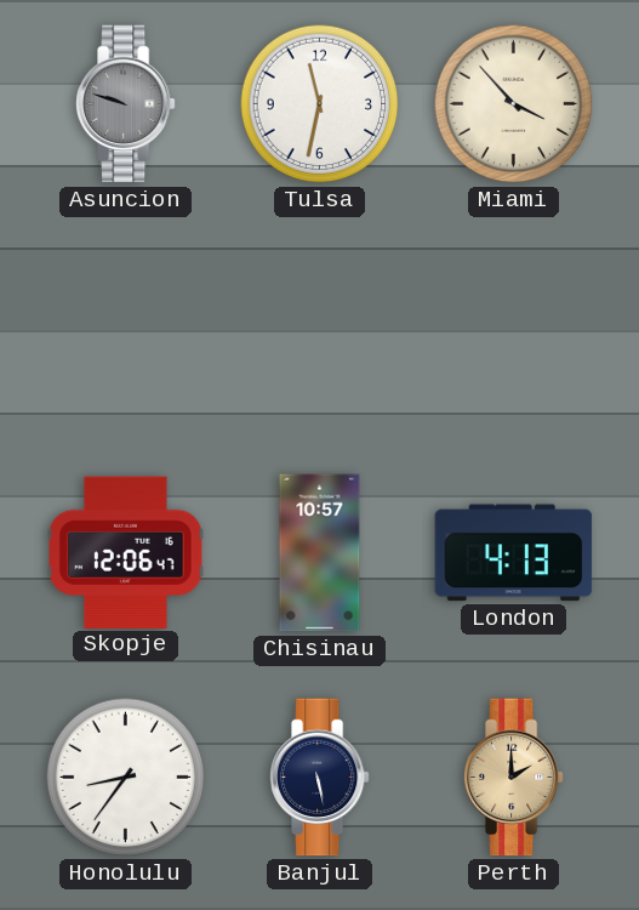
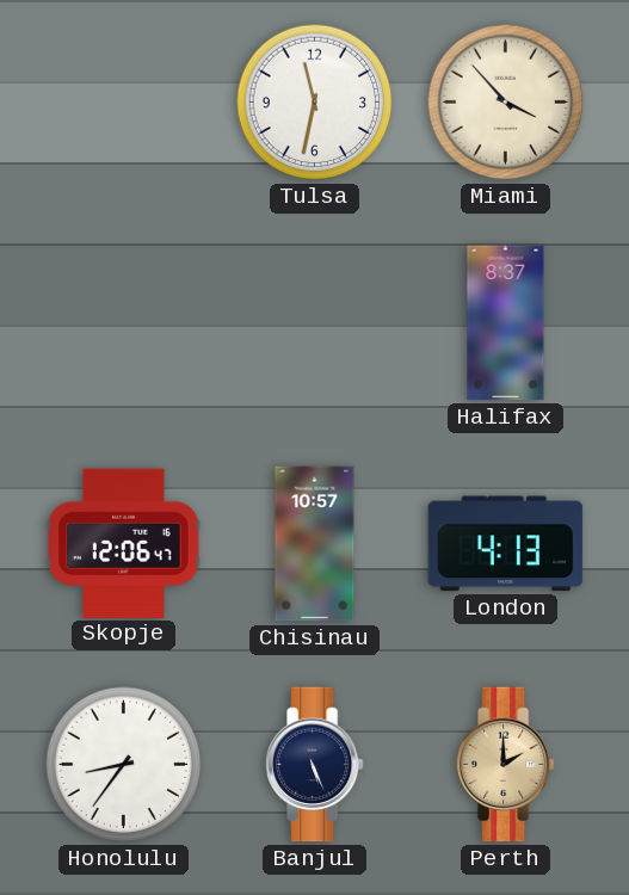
Asuncion: 9:48 -> none
Halifax: none -> 8:37
Banjul: 5:28 -> 5:26
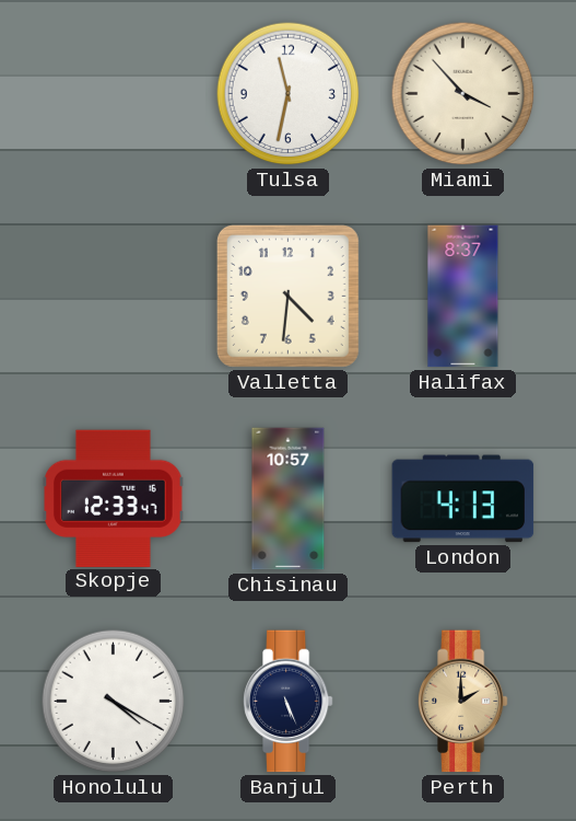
Valletta: none -> 4:31
Skopje: 12:06 -> 12:33
Honolulu: 8:36 -> 4:20
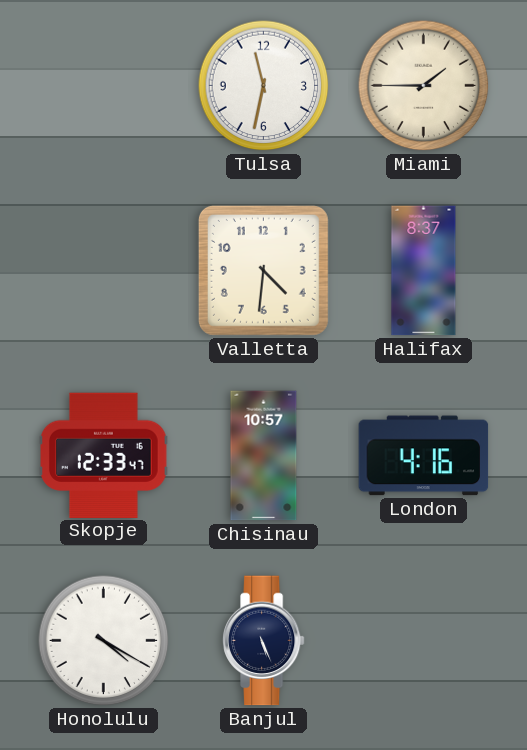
Miami: 3:53 -> 1:45
London: 4:13 -> 4:16
Perth: 2:00 -> none
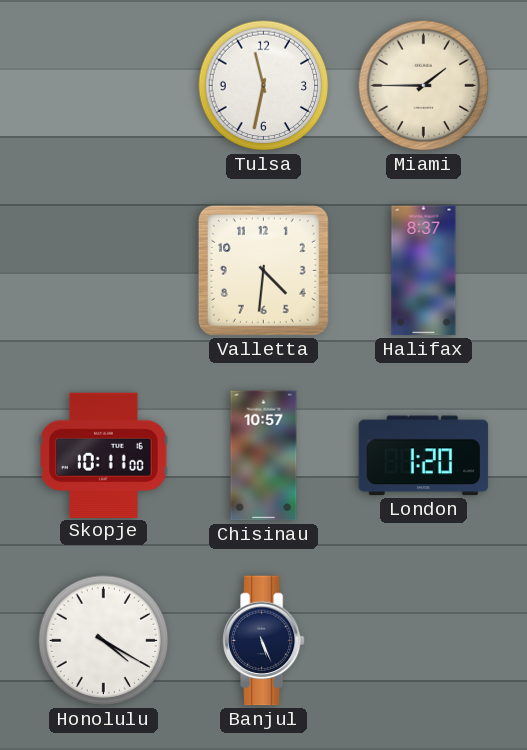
Skopje: 12:33 -> 10:11
London: 4:16 -> 1:20
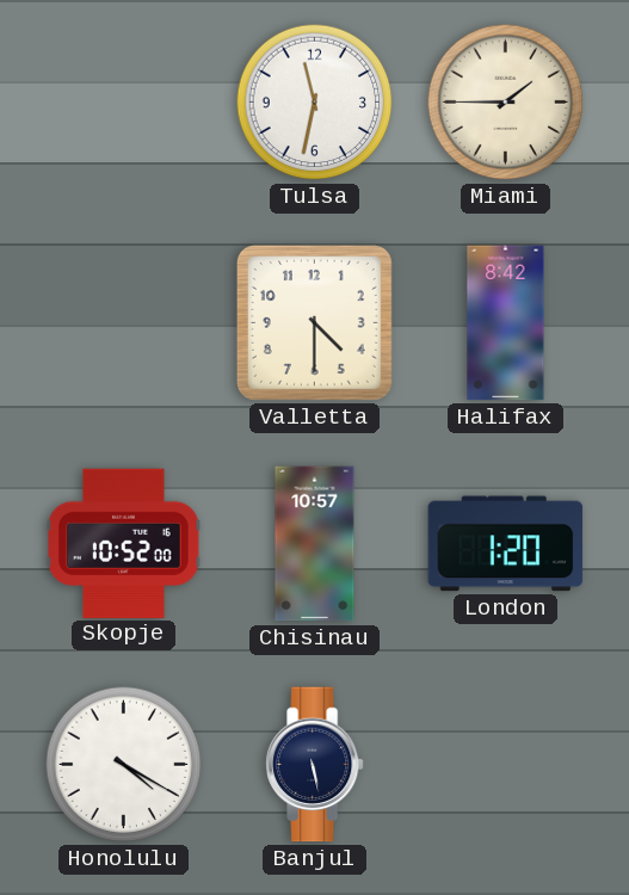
Valletta: 4:31 -> 4:30
Halifax: 8:37 -> 8:42
Skopje: 10:11 -> 10:52
Banjul: 5:26 -> 5:28
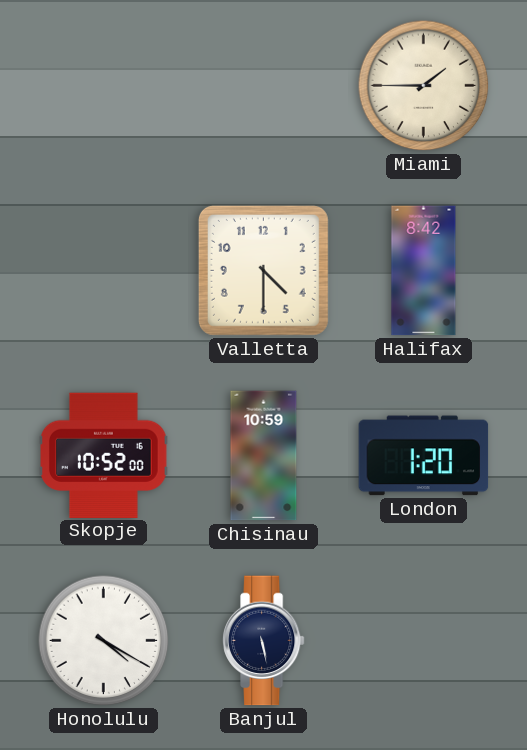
Tulsa: 11:32 -> none
Chisinau: 10:57 -> 10:59
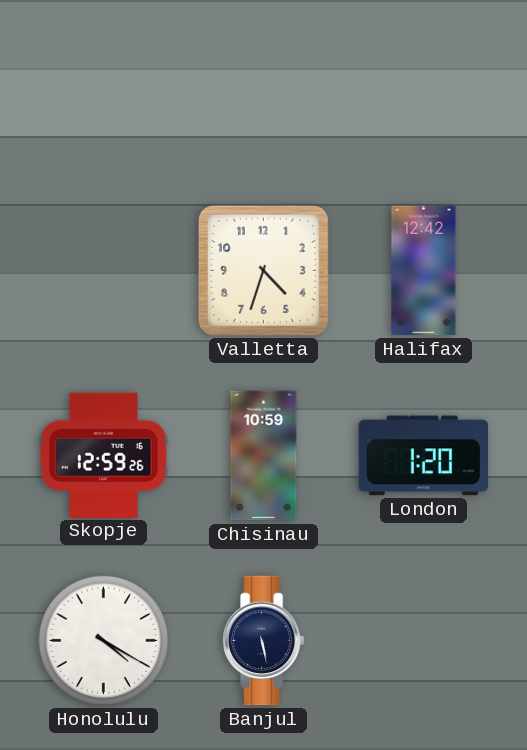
Miami: 1:45 -> none
Valletta: 4:30 -> 4:33
Halifax: 8:42 -> 12:42
Skopje: 10:52 -> 12:59
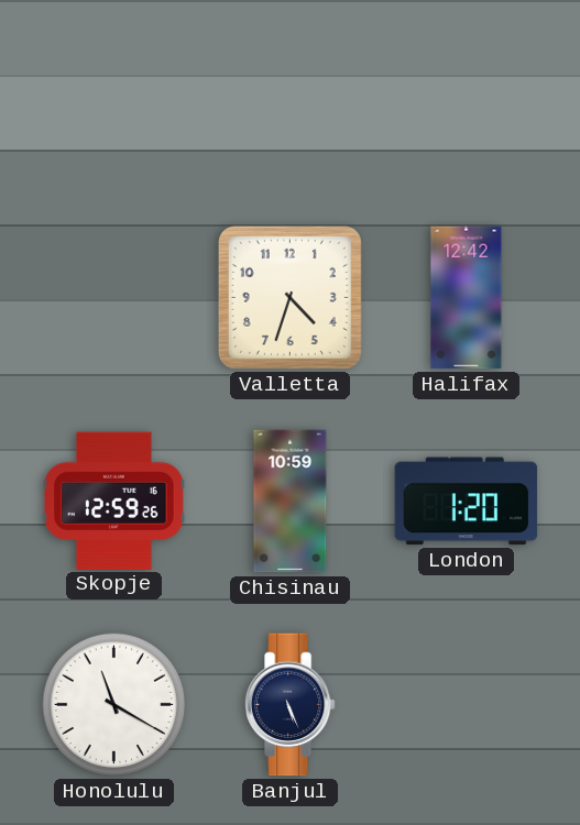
Honolulu: 4:20 -> 11:20
Banjul: 5:28 -> 5:26
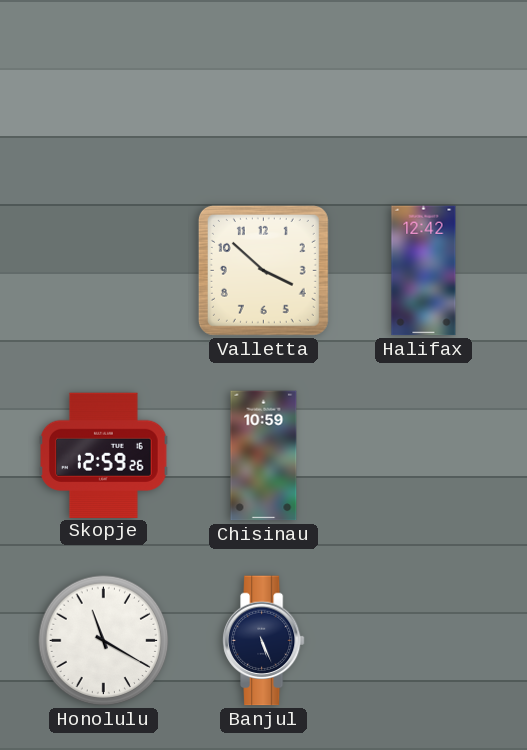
Valletta: 4:33 -> 3:52
London: 1:20 -> none
